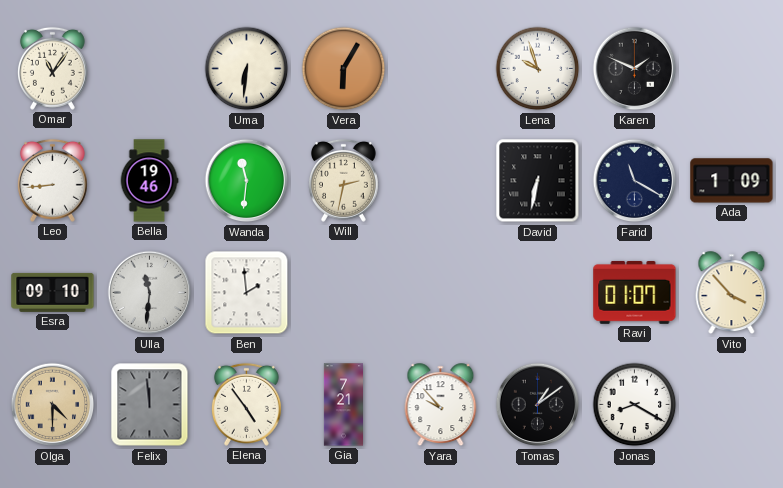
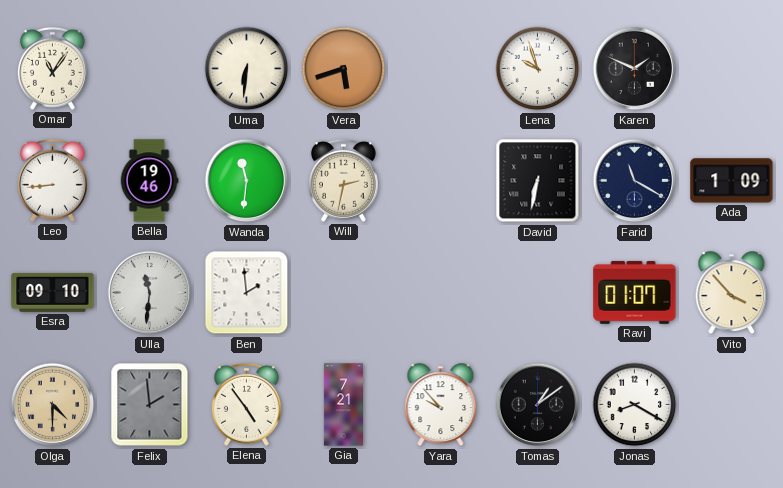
Vera: 6:05 -> 5:42
Felix: 11:59 -> 1:59
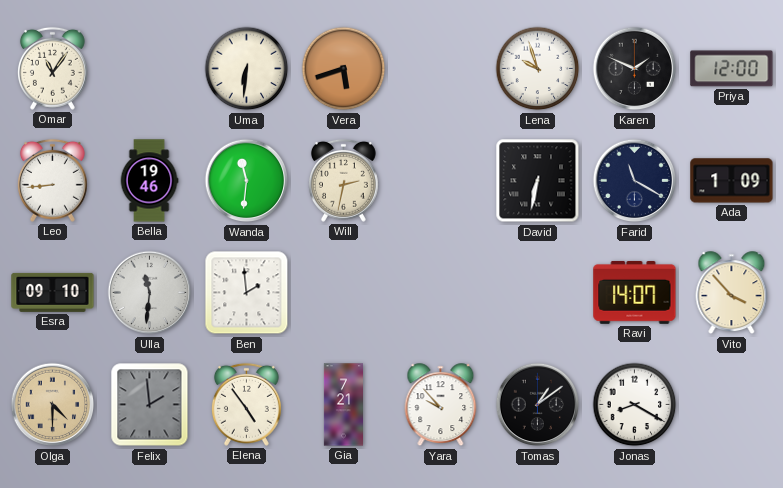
Priya: none -> 12:00
Ravi: 01:07 -> 14:07
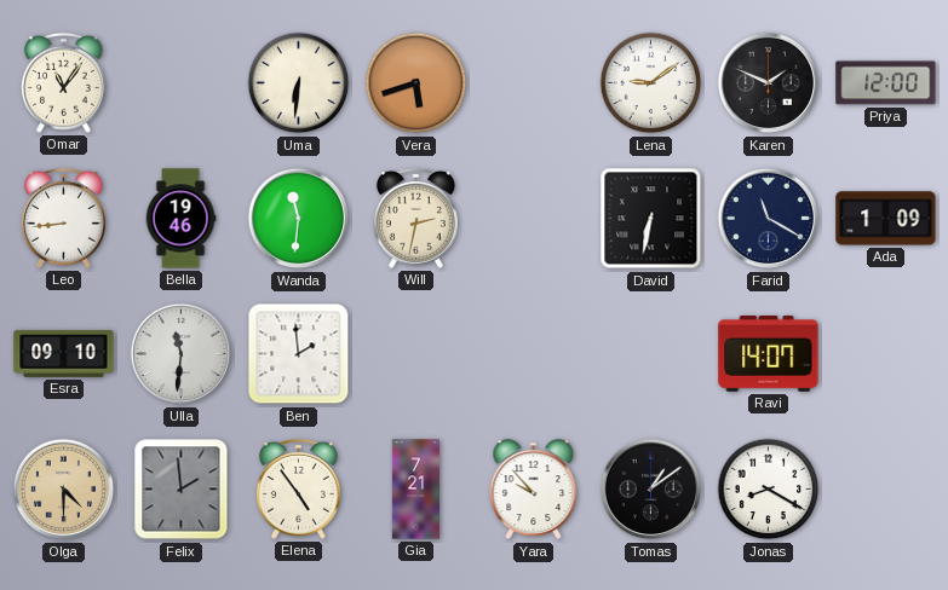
Lena: 9:57 -> 9:09
Vito: 3:53 -> none
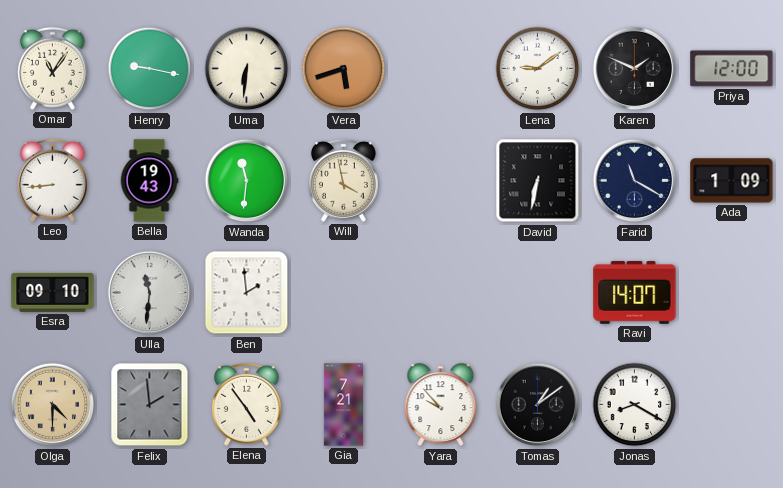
Henry: none -> 9:17
Bella: 19:46 -> 19:43
Will: 2:32 -> 3:58
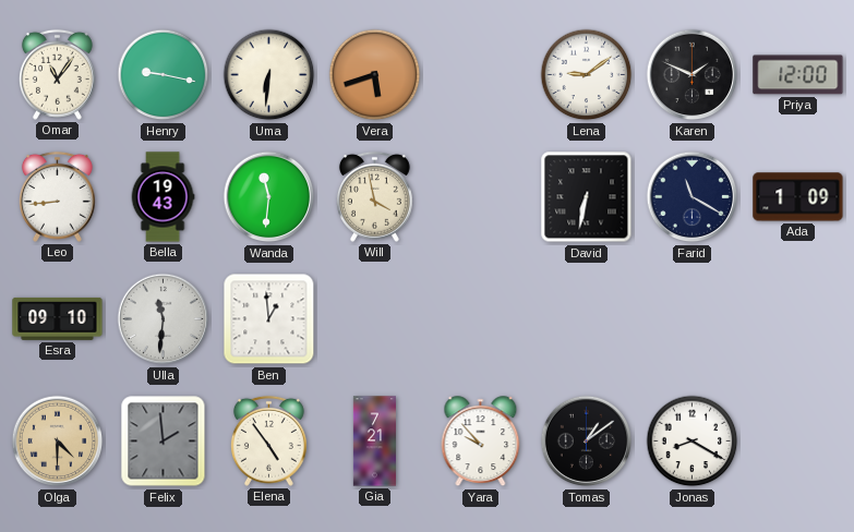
Ben: 1:59 -> 12:59
Ravi: 14:07 -> none
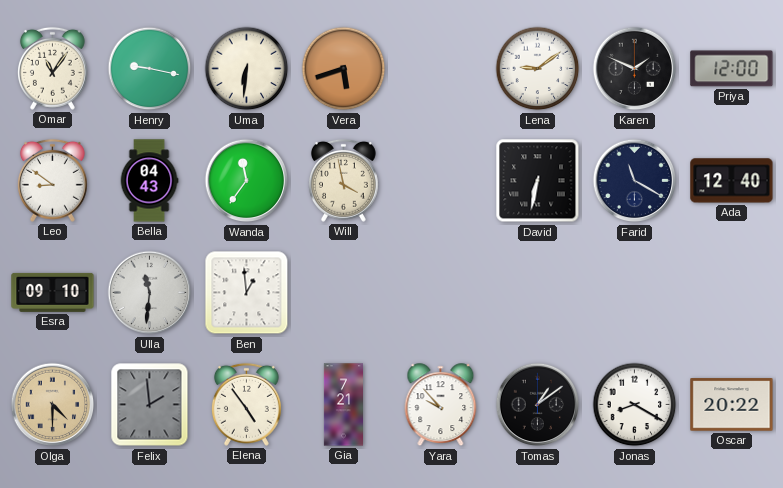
Leo: 8:44 -> 8:51
Bella: 19:43 -> 04:43
Wanda: 11:31 -> 11:36
Ada: 1:09 -> 12:40
Oscar: none -> 20:22
